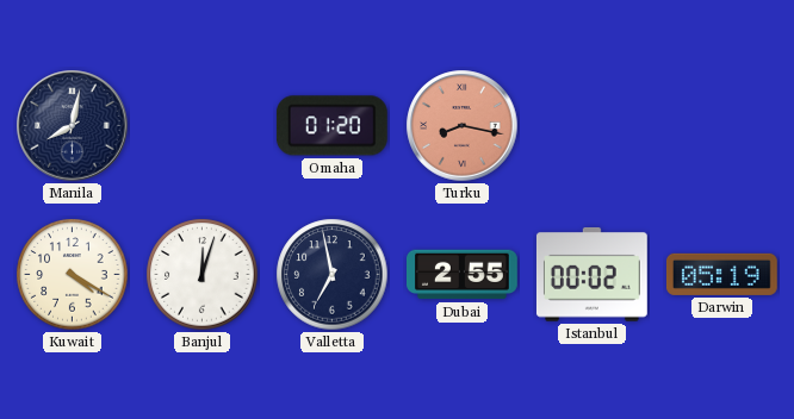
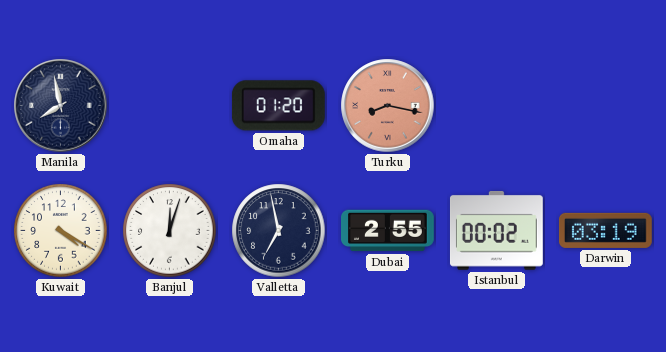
Manila: 8:02 -> 7:58
Darwin: 05:19 -> 03:19
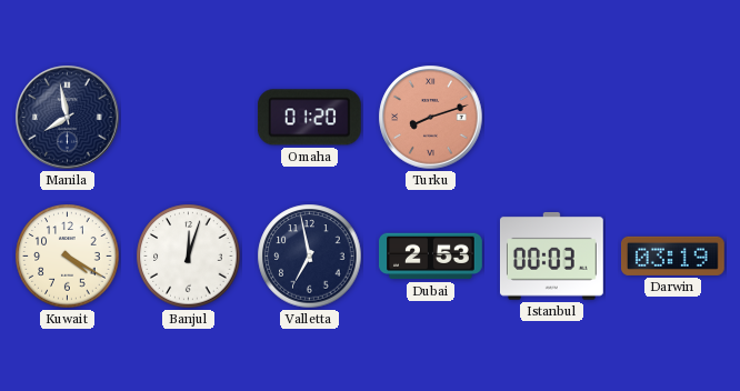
Turku: 8:17 -> 8:12
Dubai: 2:55 -> 2:53
Istanbul: 00:02 -> 00:03
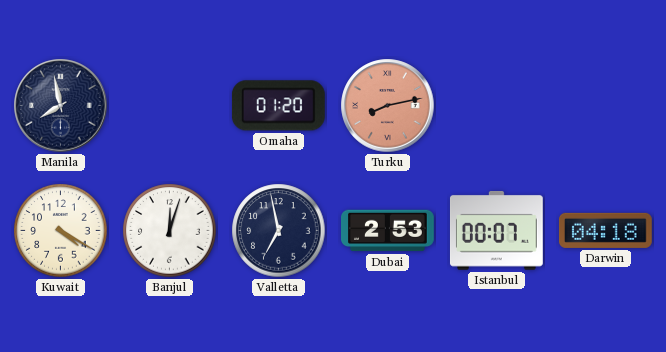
Turku: 8:12 -> 8:13
Istanbul: 00:03 -> 00:07
Darwin: 03:19 -> 04:18
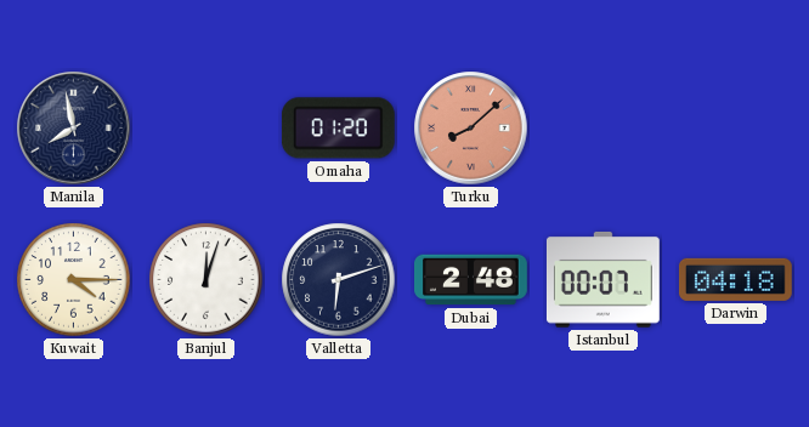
Turku: 8:13 -> 8:08
Kuwait: 4:20 -> 4:15
Valletta: 6:58 -> 6:12
Dubai: 2:53 -> 2:48
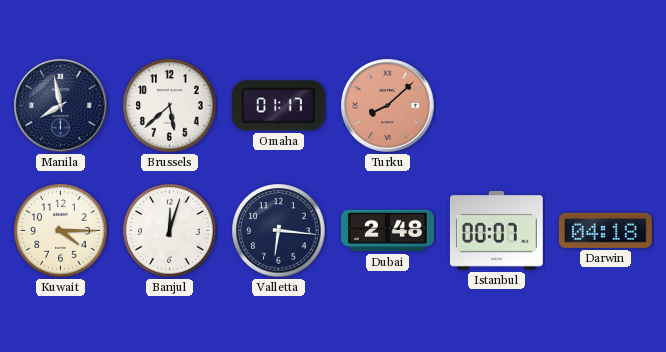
Brussels: none -> 5:38
Omaha: 01:20 -> 01:17
Valletta: 6:12 -> 6:16
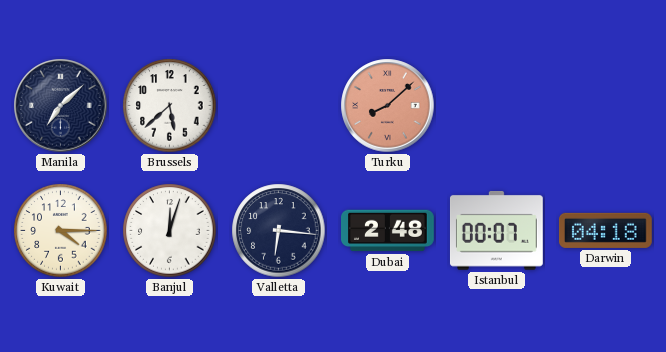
Manila: 7:58 -> 7:08
Omaha: 01:17 -> none
